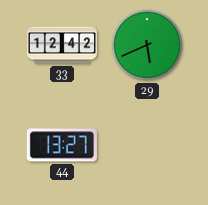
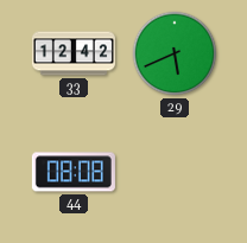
44: 13:27 -> 08:08
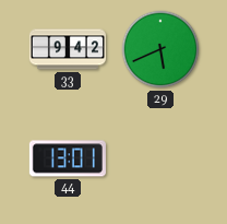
33: 12:42 -> 9:42
44: 08:08 -> 13:01
